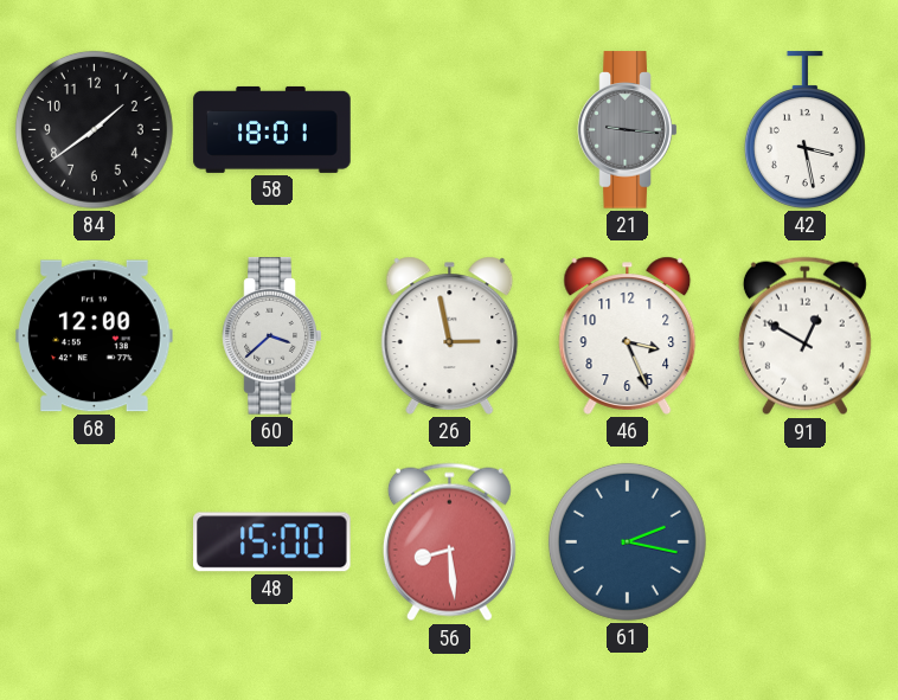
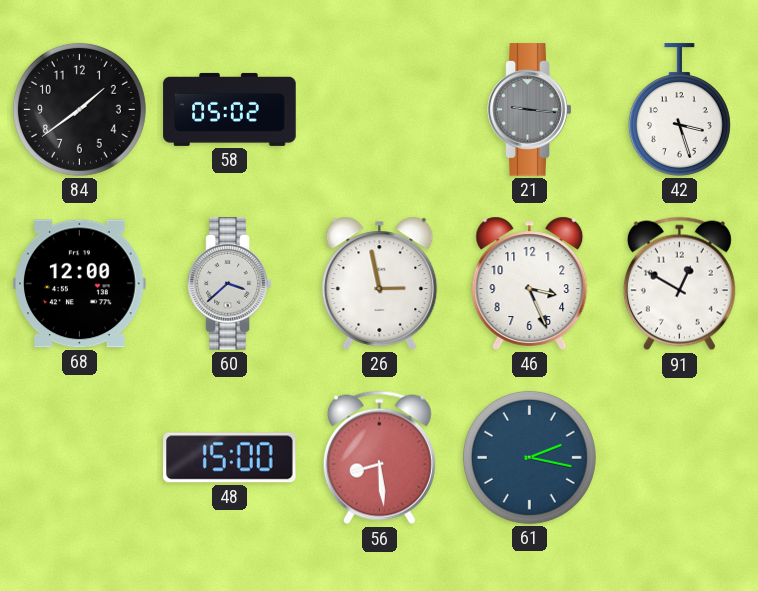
58: 18:01 -> 05:02
42: 3:28 -> 3:27
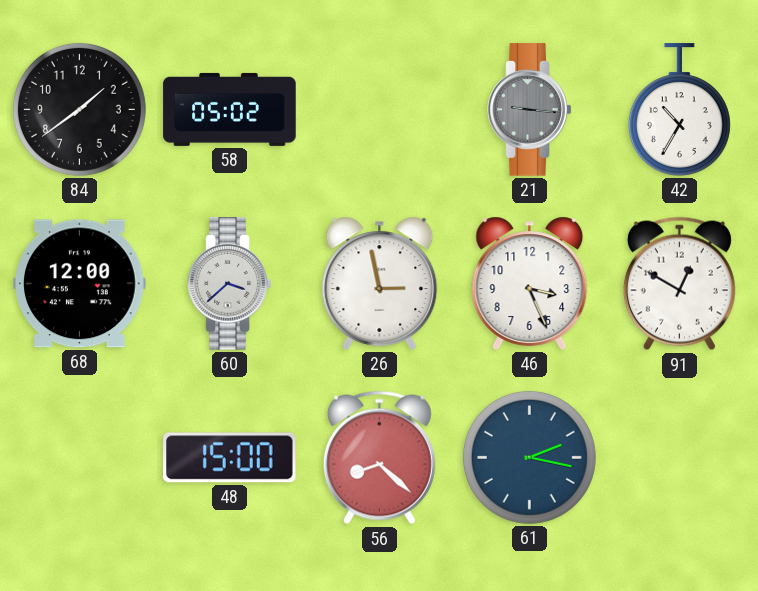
42: 3:27 -> 10:35
56: 8:29 -> 8:22
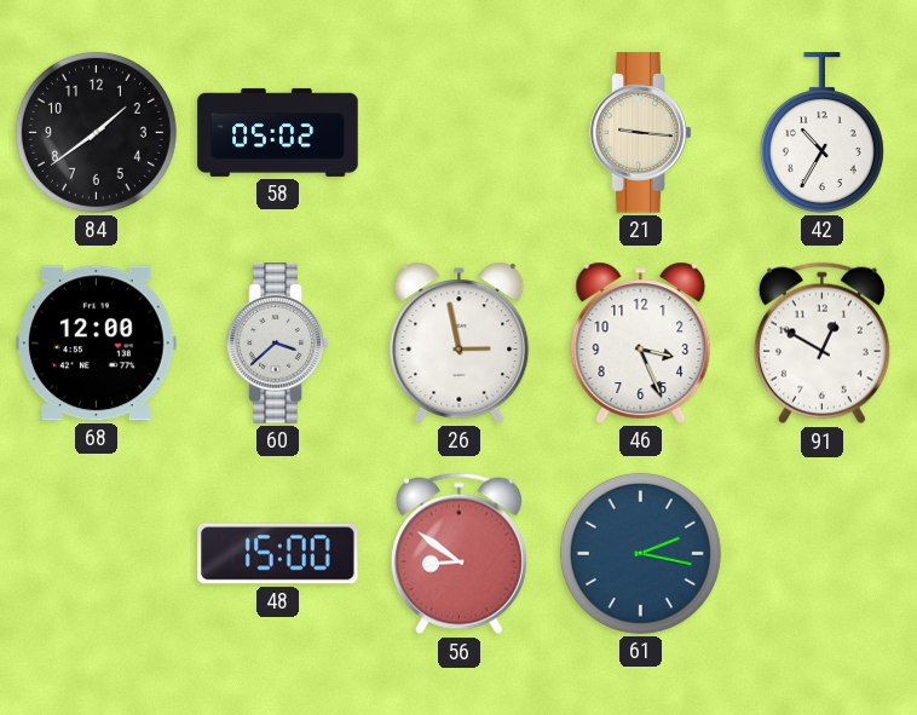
21 dial: grey -> cream
56: 8:22 -> 8:51
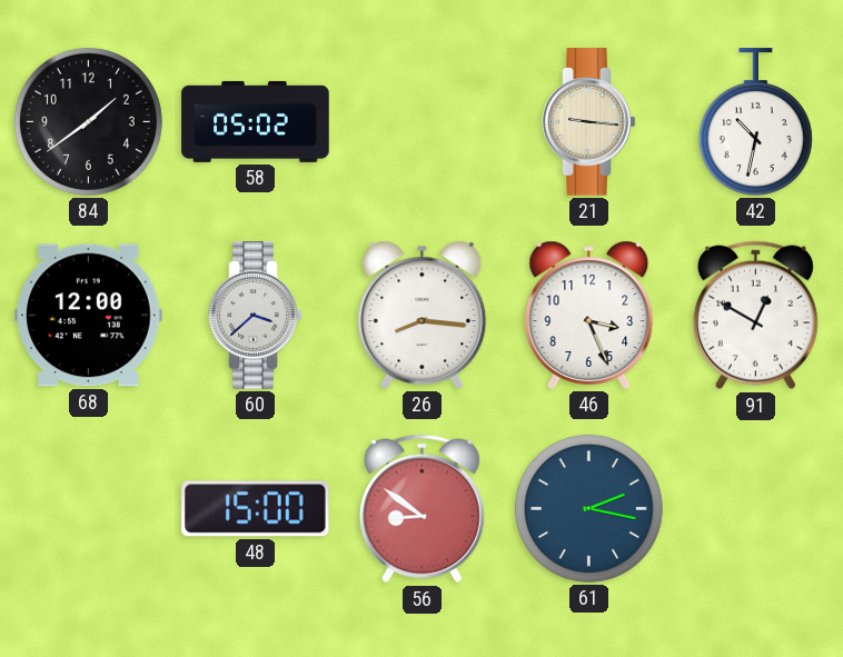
42: 10:35 -> 10:32
26: 2:58 -> 8:16
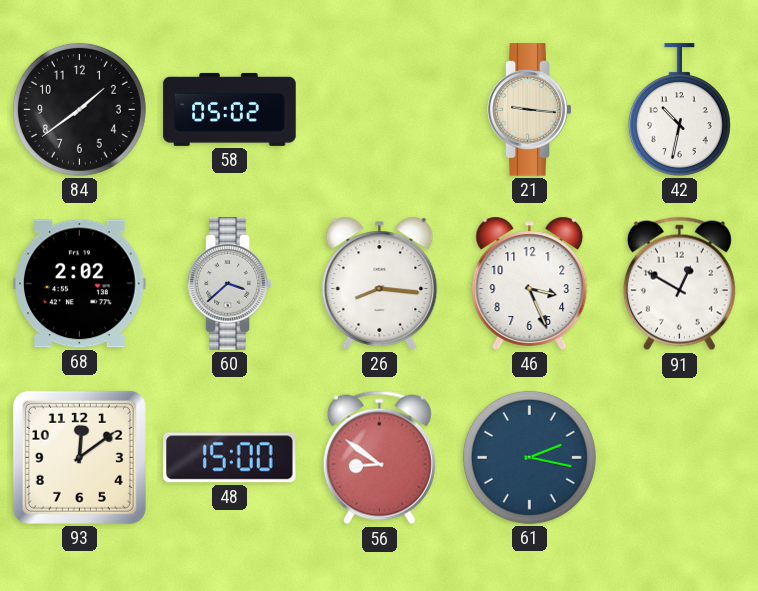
68: 12:00 -> 2:02
93: none -> 12:09
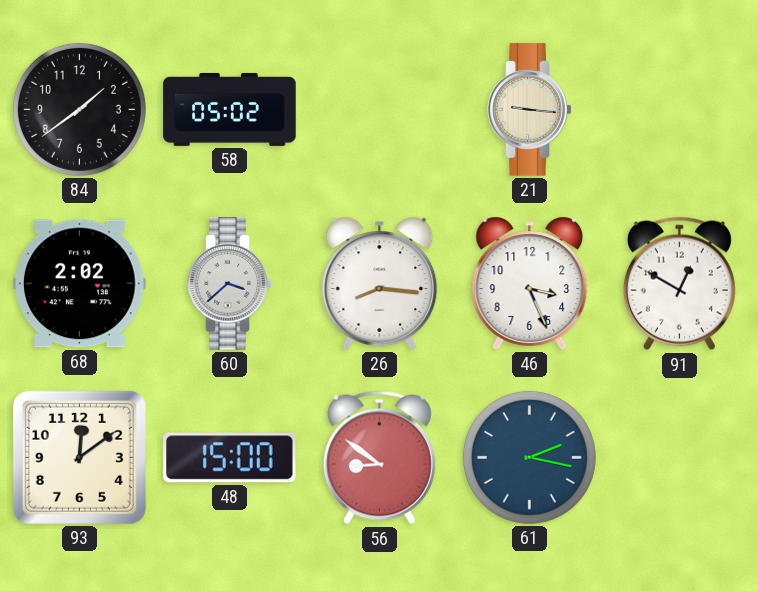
42: 10:32 -> none
